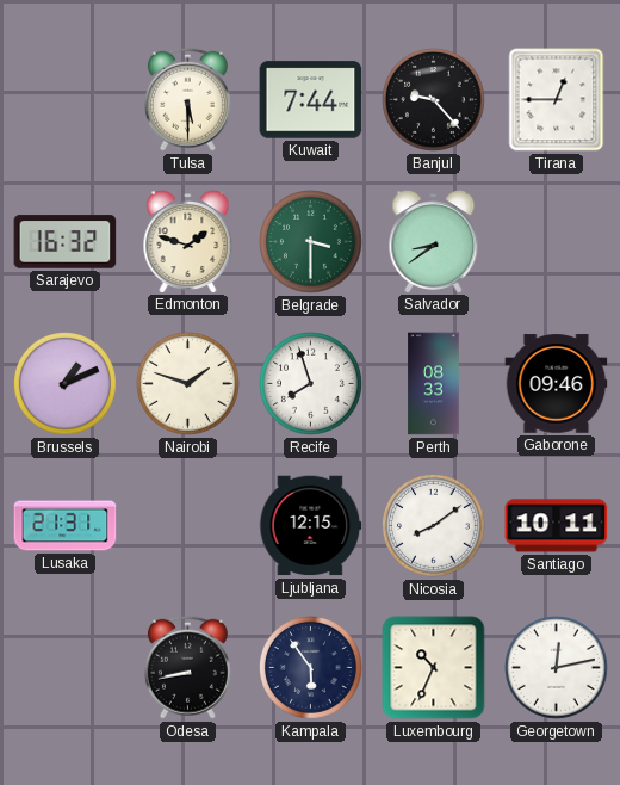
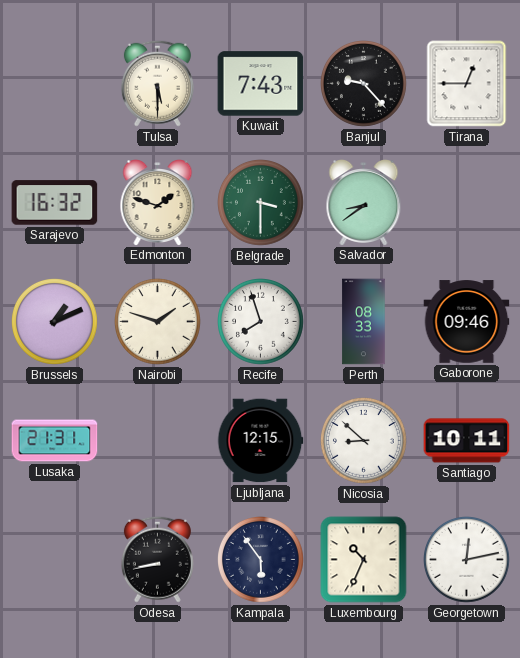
Kuwait: 7:44 -> 7:43
Nicosia: 8:09 -> 8:52
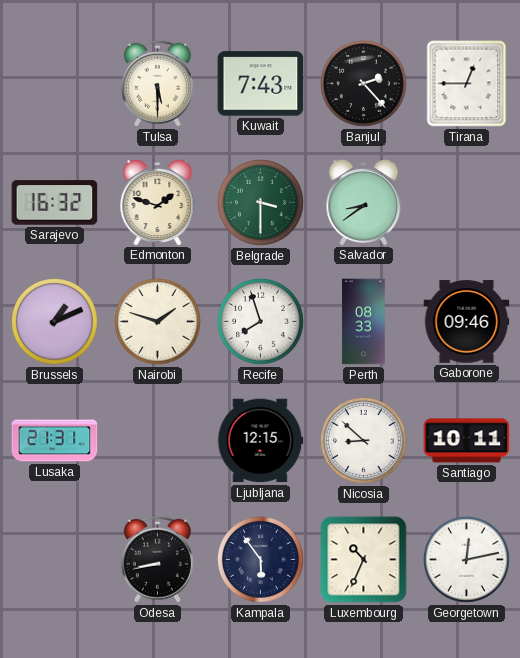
Banjul: 9:23 -> 2:23
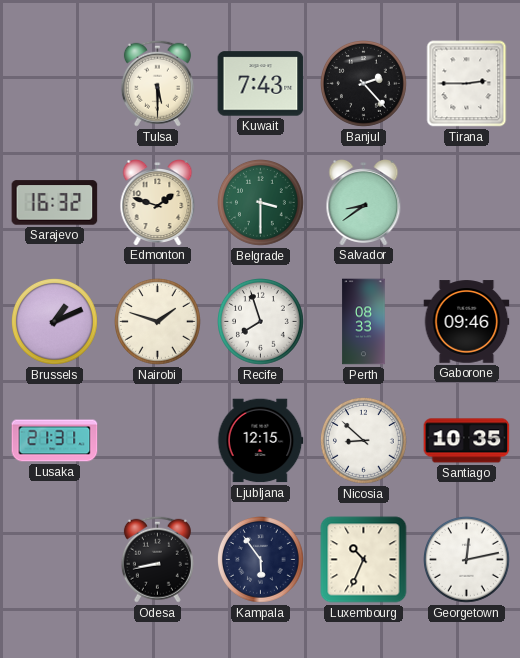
Tirana: 12:45 -> 2:45
Santiago: 10:11 -> 10:35
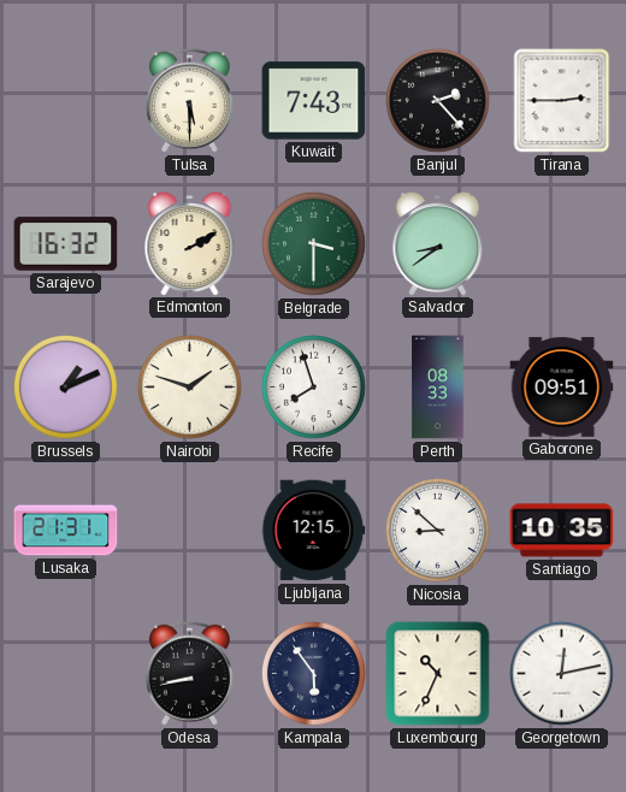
Edmonton: 1:48 -> 2:10
Gaborone: 09:46 -> 09:51
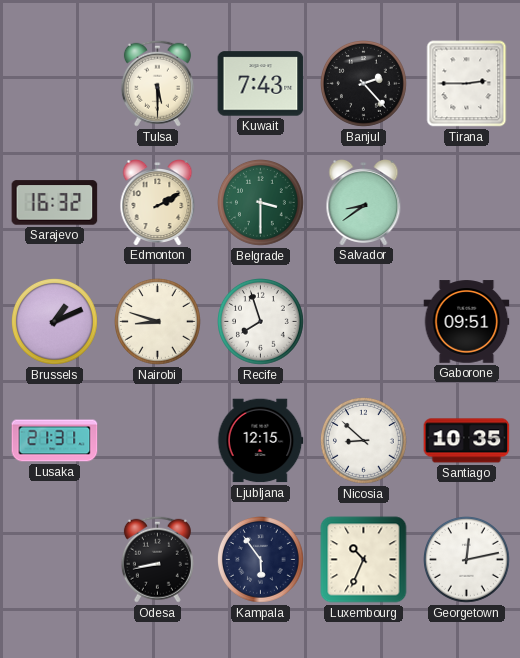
Nairobi: 1:48 -> 8:48
Perth: 08:33 -> none
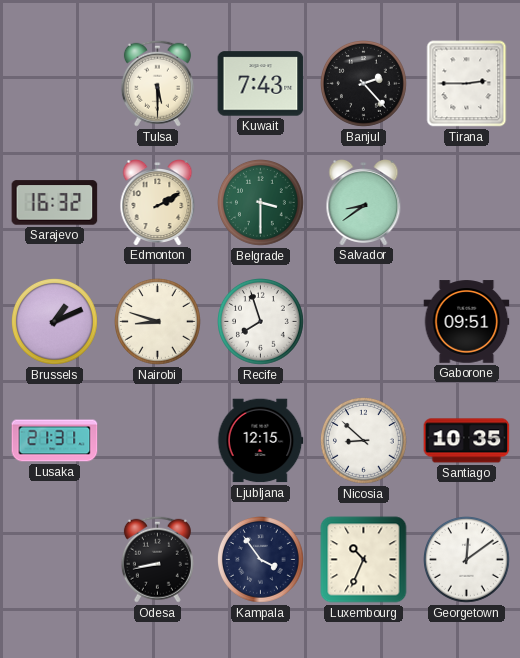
Kampala: 5:54 -> 3:54
Georgetown: 12:13 -> 12:09
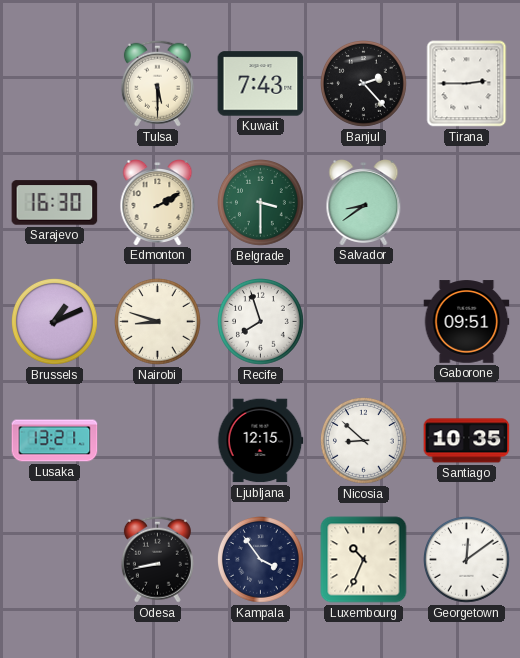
Sarajevo: 16:32 -> 16:30
Lusaka: 21:31 -> 13:21
